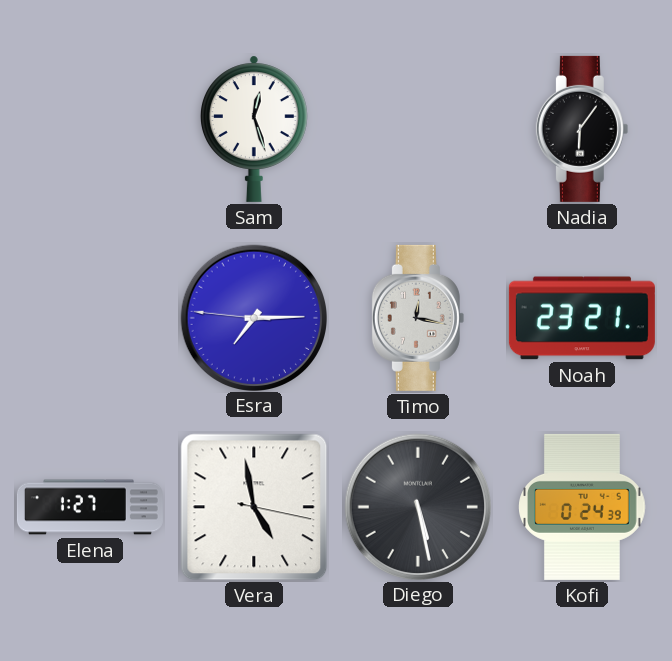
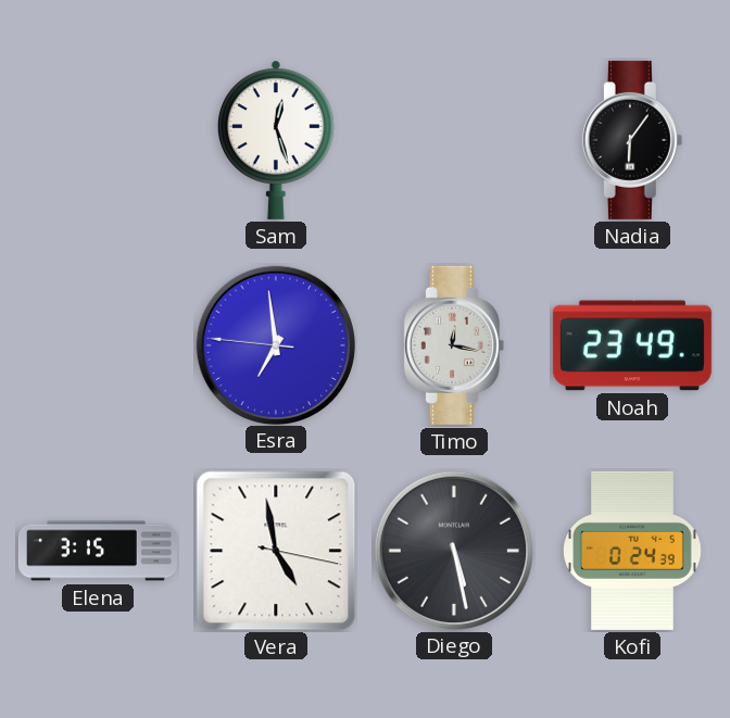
Esra: 7:14 -> 6:58
Noah: 23:21 -> 23:49
Elena: 1:27 -> 3:15
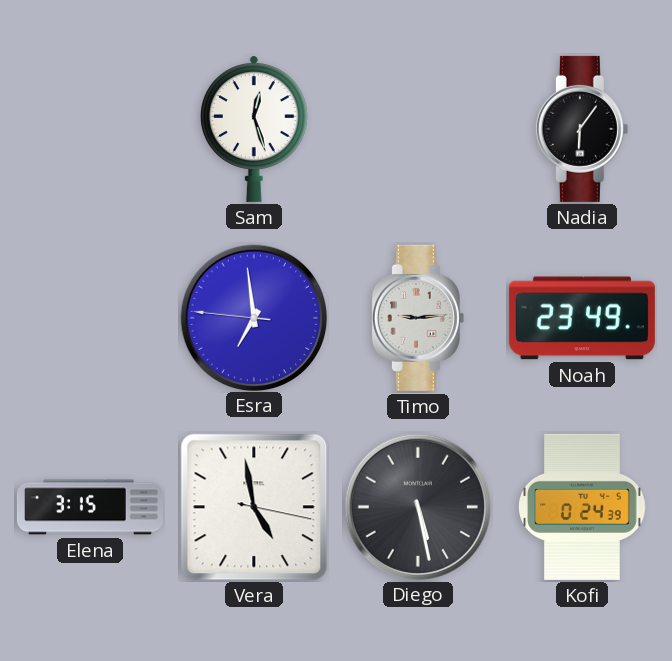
Timo: 12:17 -> 9:14
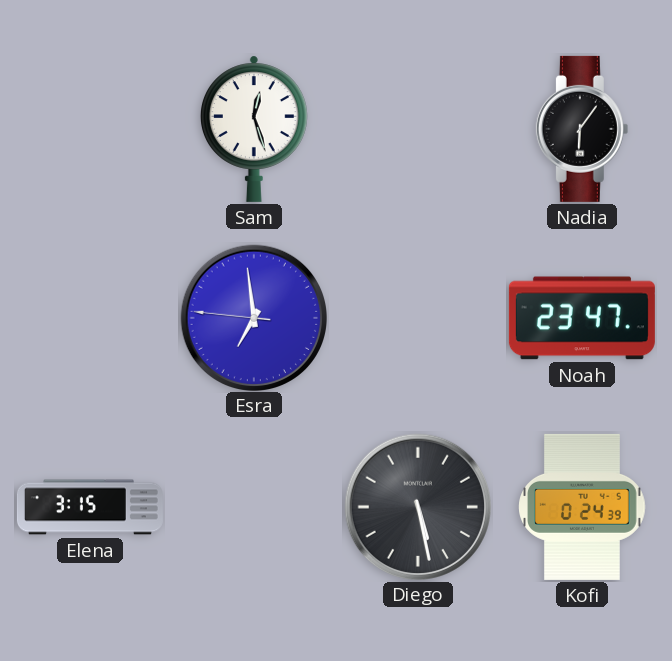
Timo: 9:14 -> none
Noah: 23:49 -> 23:47
Vera: 4:58 -> none
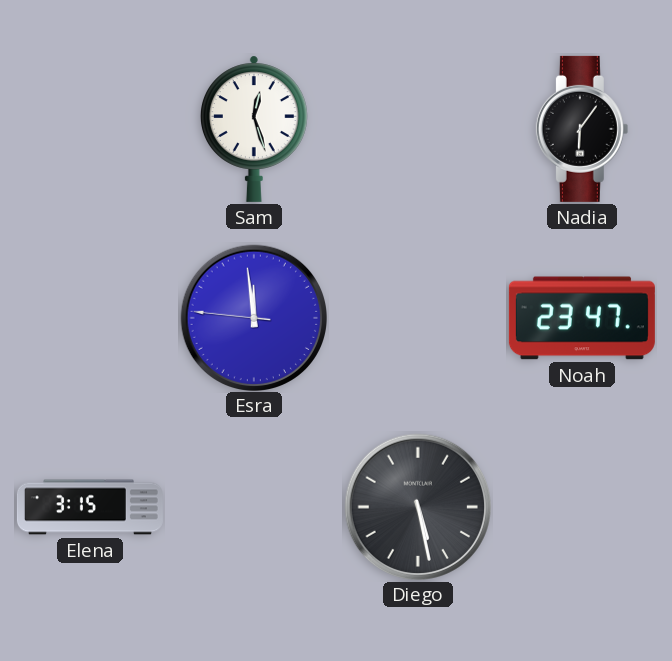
Esra: 6:58 -> 11:58
Kofi: 0:24 -> none
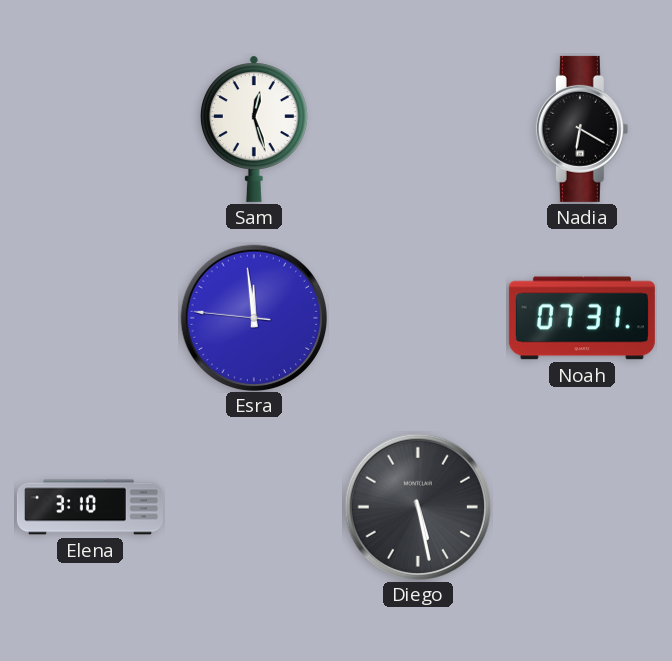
Nadia: 6:06 -> 6:20
Noah: 23:47 -> 07:31
Elena: 3:15 -> 3:10
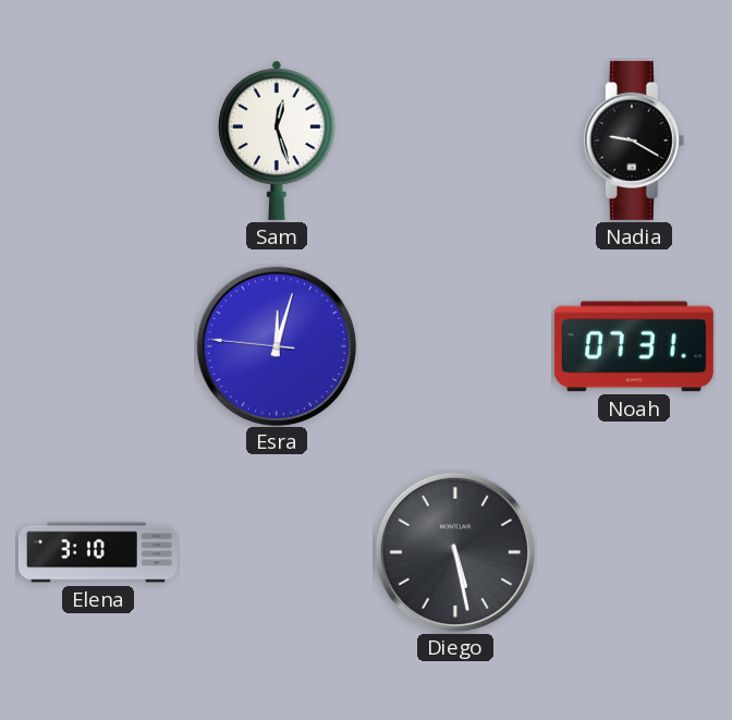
Nadia: 6:20 -> 9:20
Esra: 11:58 -> 12:02
